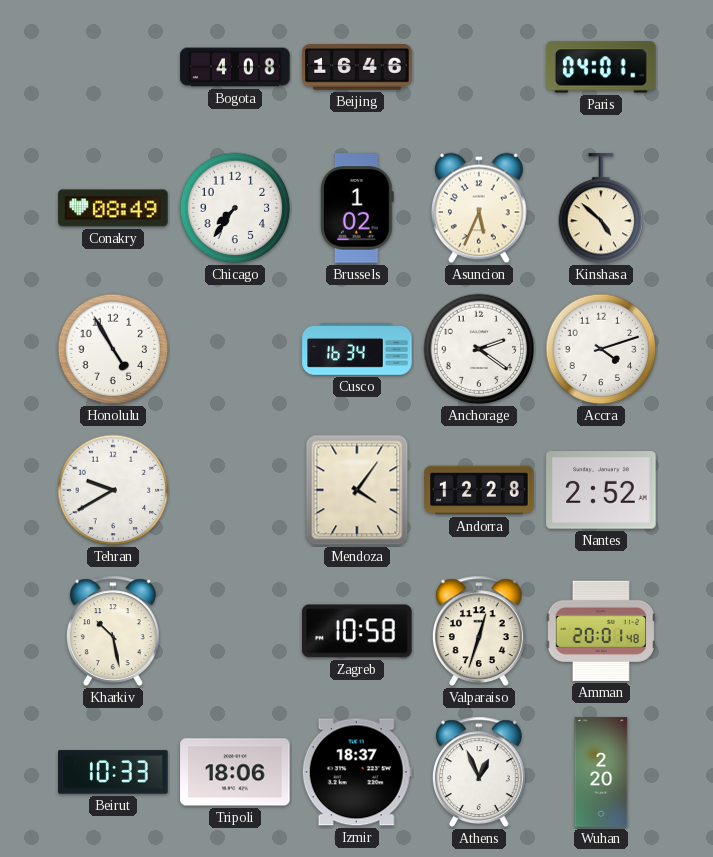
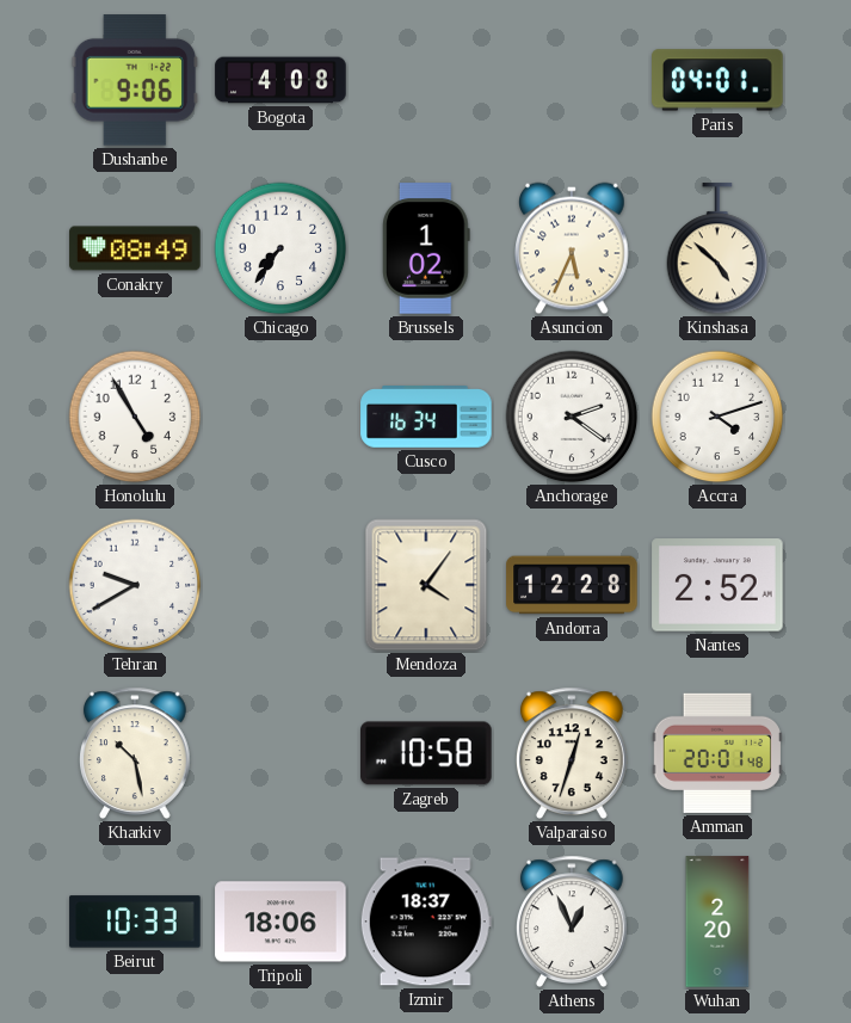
Dushanbe: none -> 9:06
Beijing: 16:46 -> none
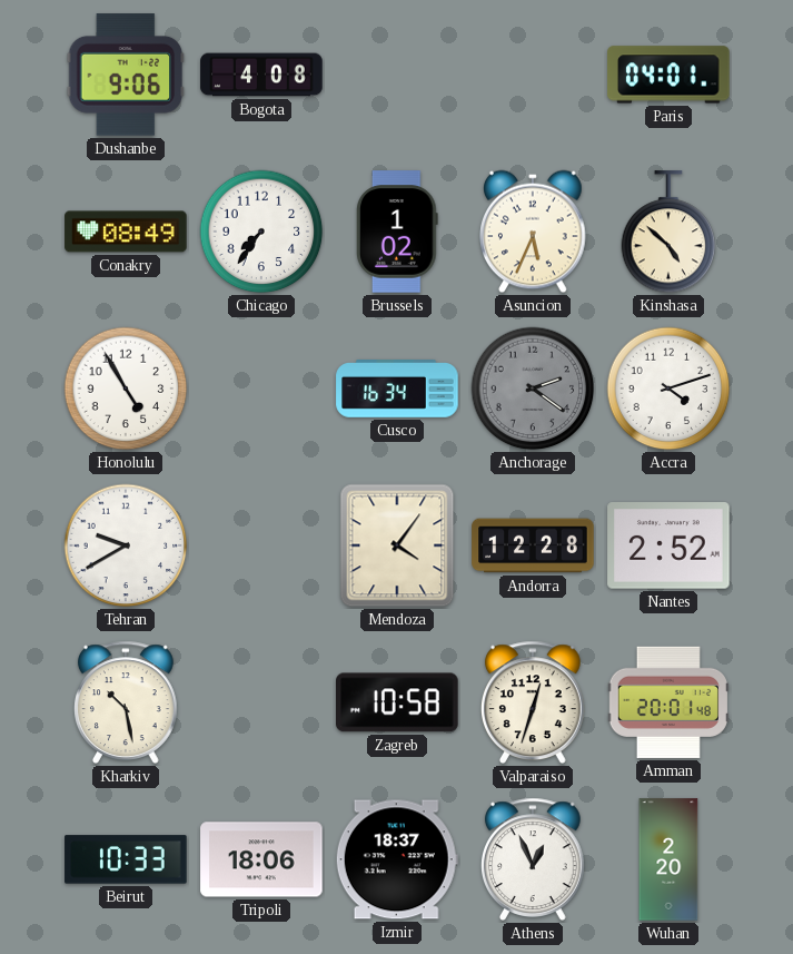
Anchorage dial: white -> grey
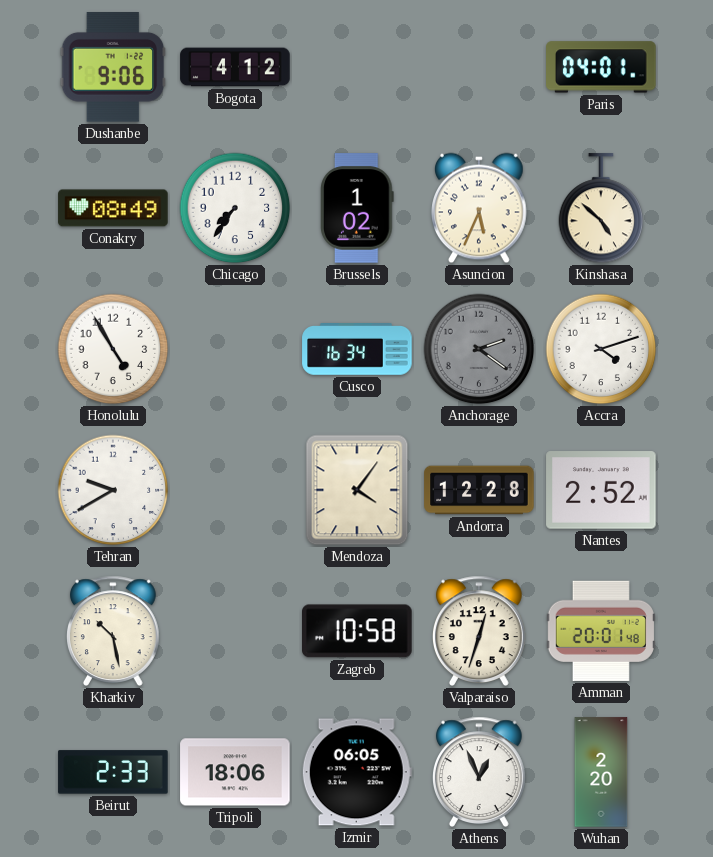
Bogota: 4:08 -> 4:12
Beirut: 10:33 -> 2:33
Izmir: 18:37 -> 06:05
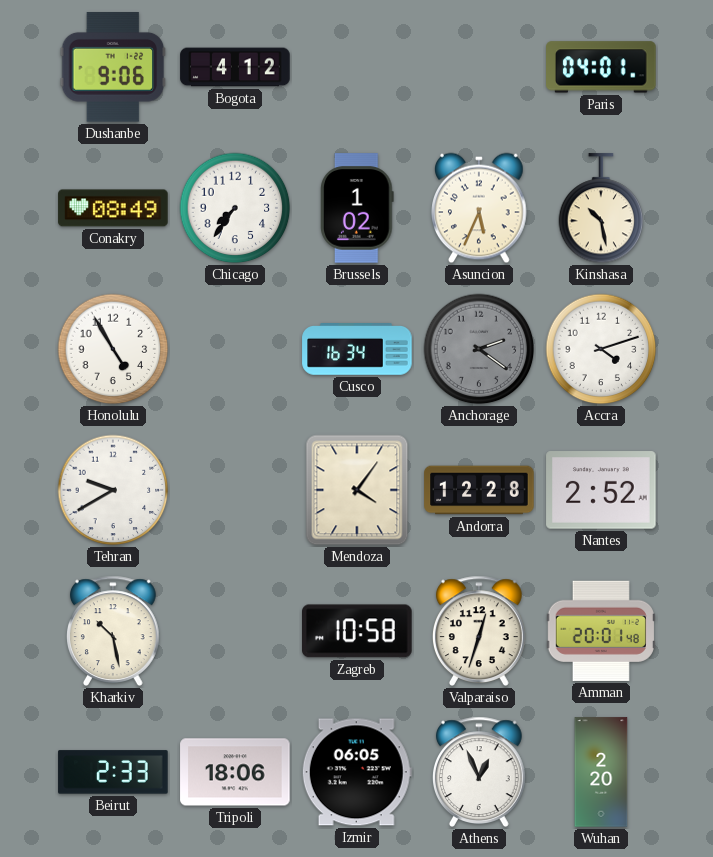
Kinshasa: 4:52 -> 10:28
